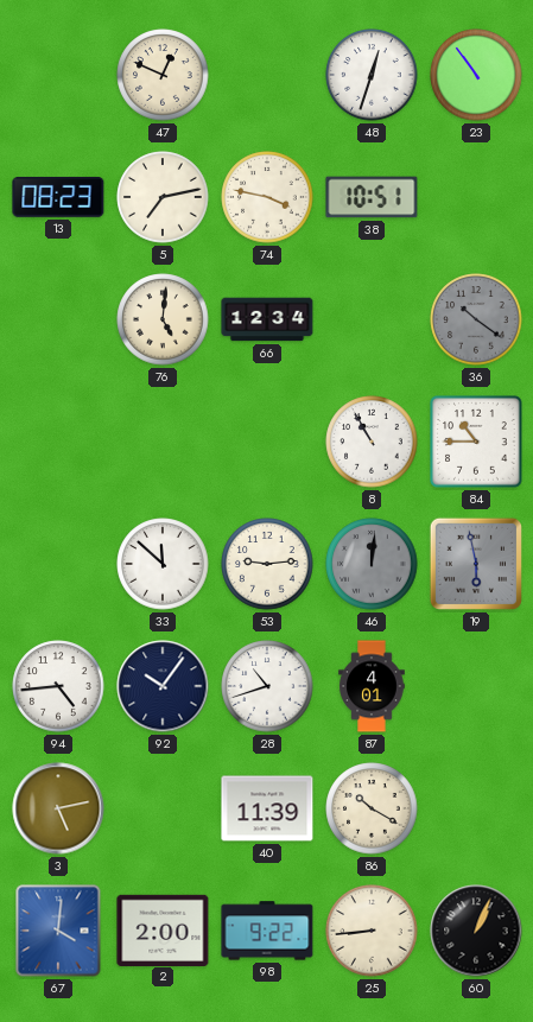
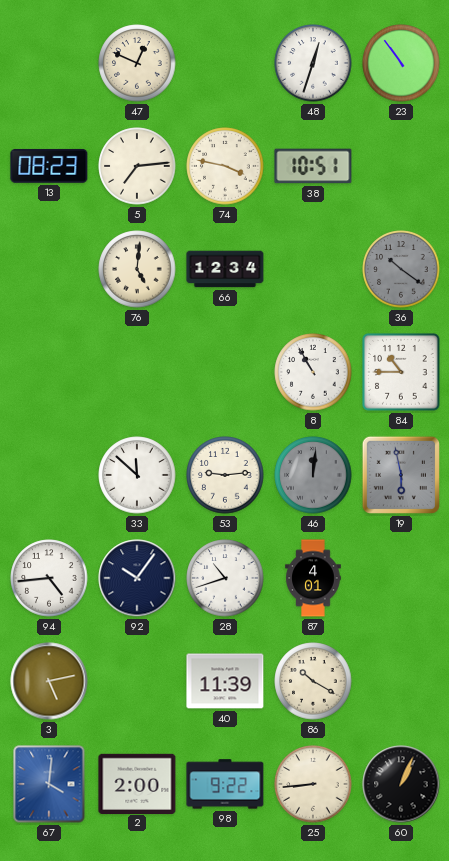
5: 7:13 -> 7:14
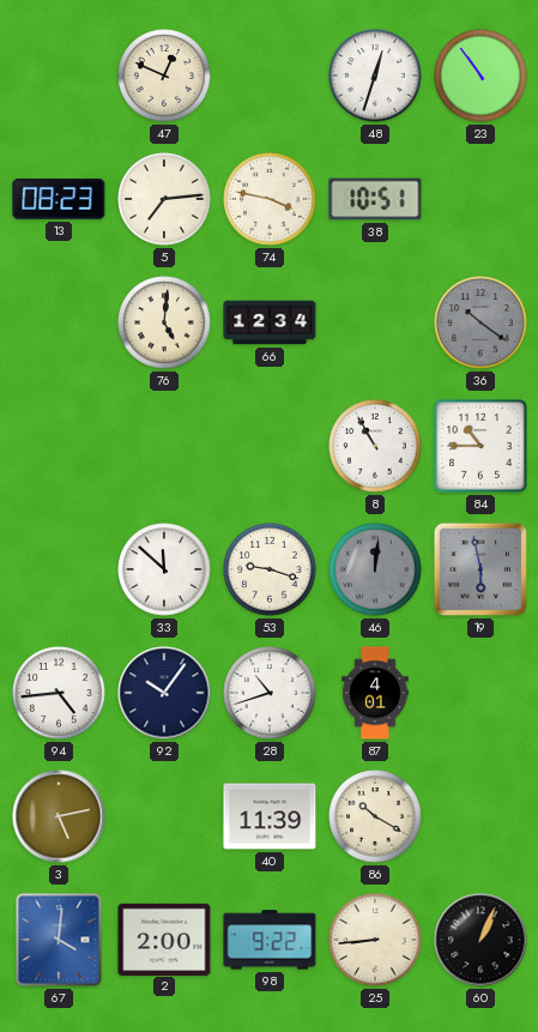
53: 9:14 -> 9:18
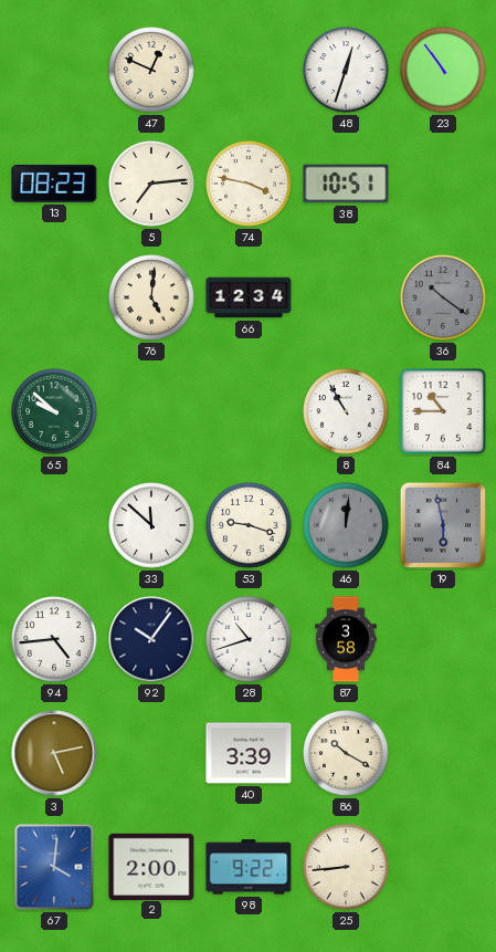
65: none -> 9:52
87: 4:01 -> 3:58
40: 11:39 -> 3:39
60: 1:04 -> none
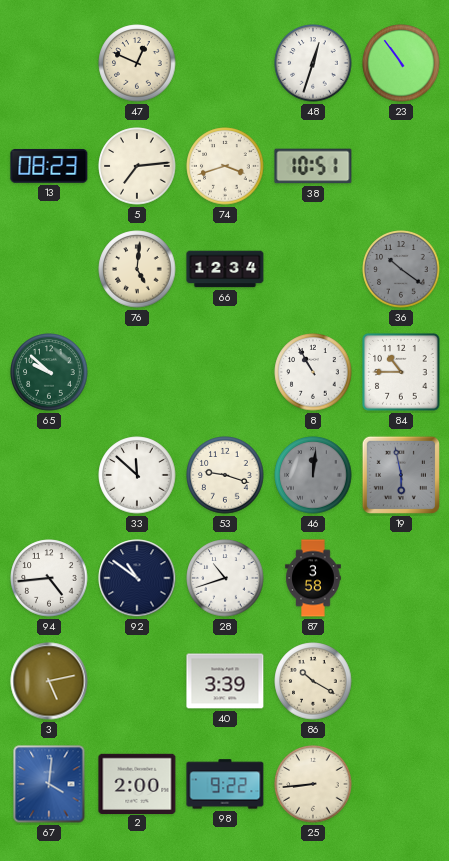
74: 3:47 -> 3:42
92: 10:06 -> 10:51
